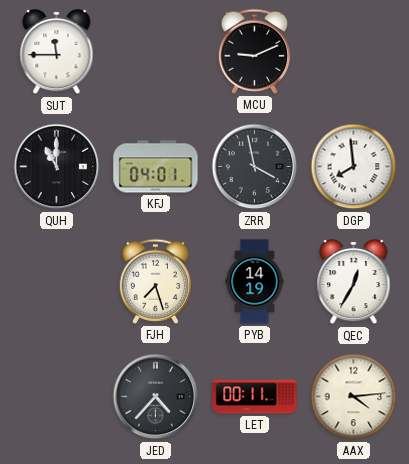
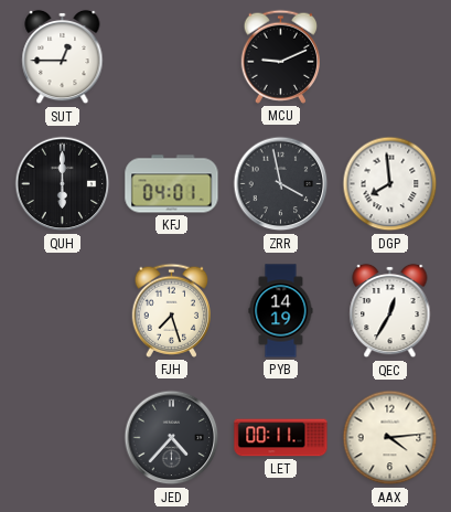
SUT: 11:45 -> 12:45
QUH: 11:00 -> 6:00
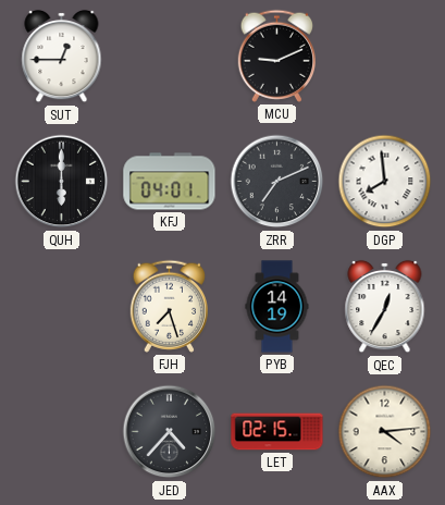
ZRR: 3:58 -> 7:11
LET: 00:11 -> 02:15
